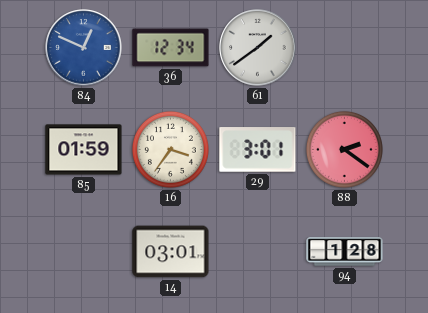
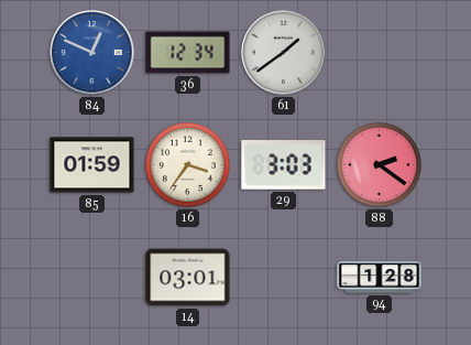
29: 3:01 -> 3:03
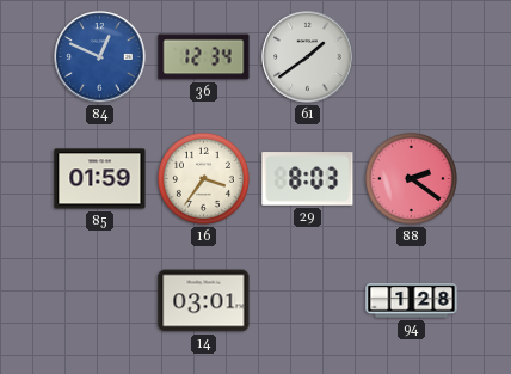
29: 3:03 -> 8:03
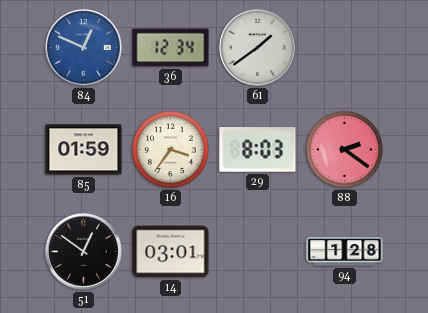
51: none -> 12:51
